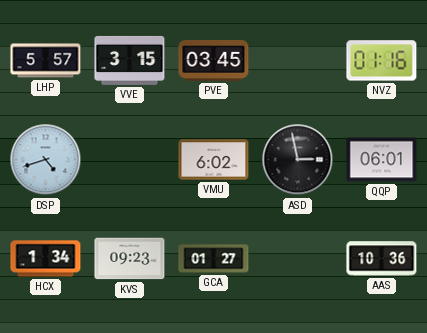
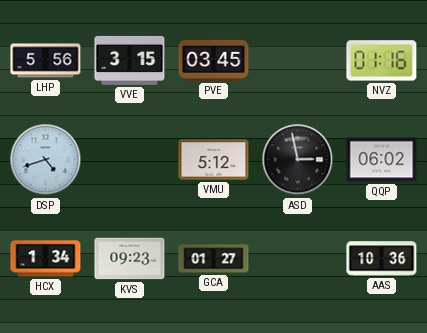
LHP: 5:57 -> 5:56
VMU: 6:02 -> 5:12
QQP: 06:01 -> 06:02
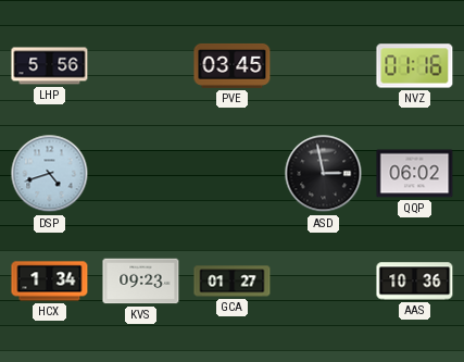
VVE: 3:15 -> none
VMU: 5:12 -> none
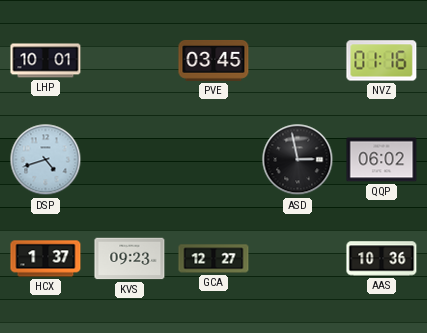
LHP: 5:56 -> 10:01
HCX: 1:34 -> 1:37
GCA: 01:27 -> 12:27
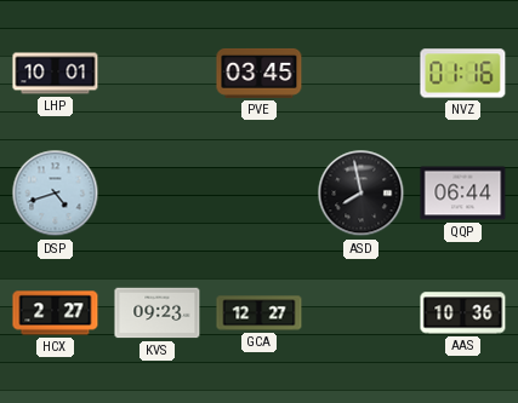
ASD: 2:58 -> 7:58
QQP: 06:02 -> 06:44
HCX: 1:37 -> 2:27
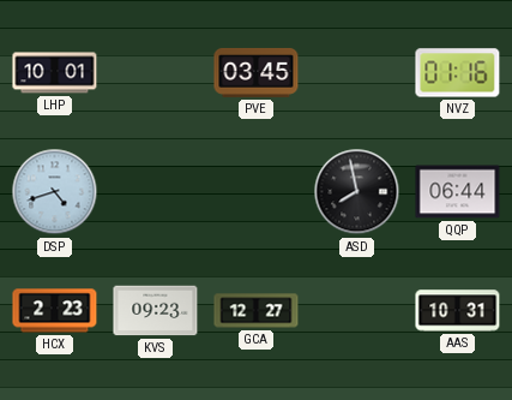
HCX: 2:27 -> 2:23
AAS: 10:36 -> 10:31
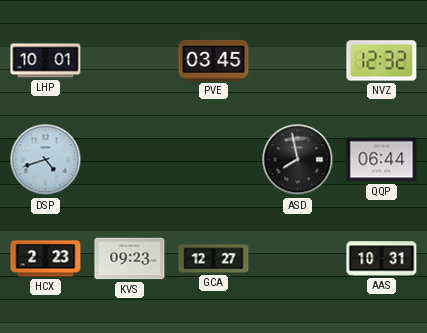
NVZ: 01:16 -> 12:32
